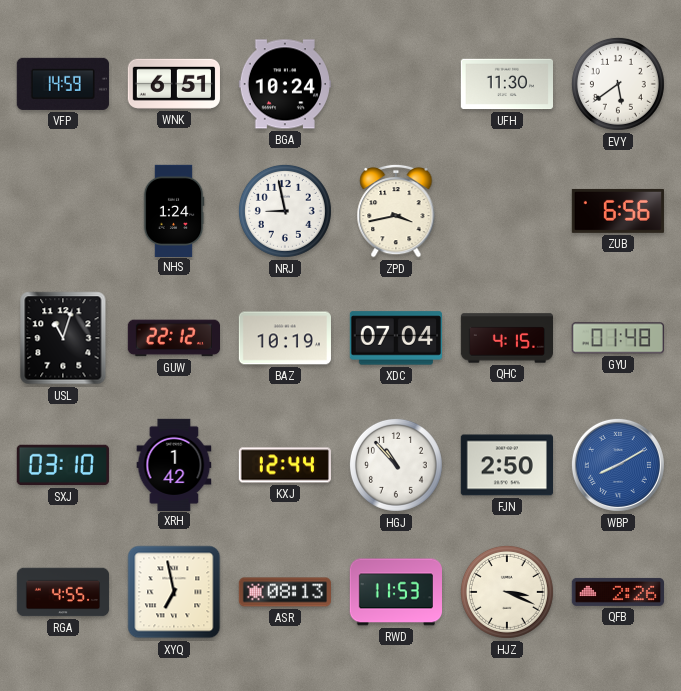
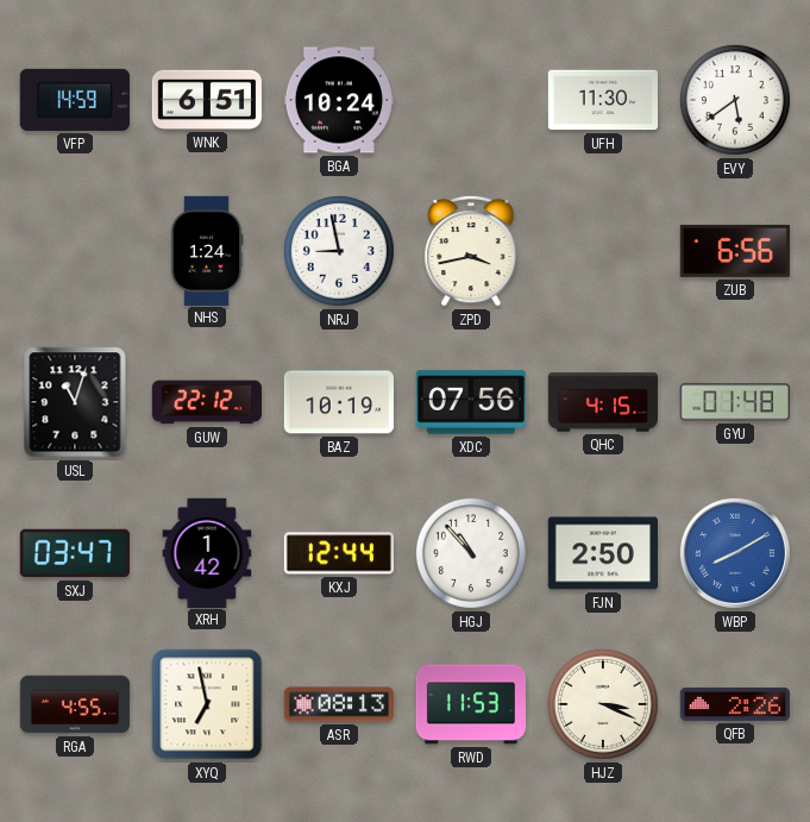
XDC: 07:04 -> 07:56
SXJ: 03:10 -> 03:47
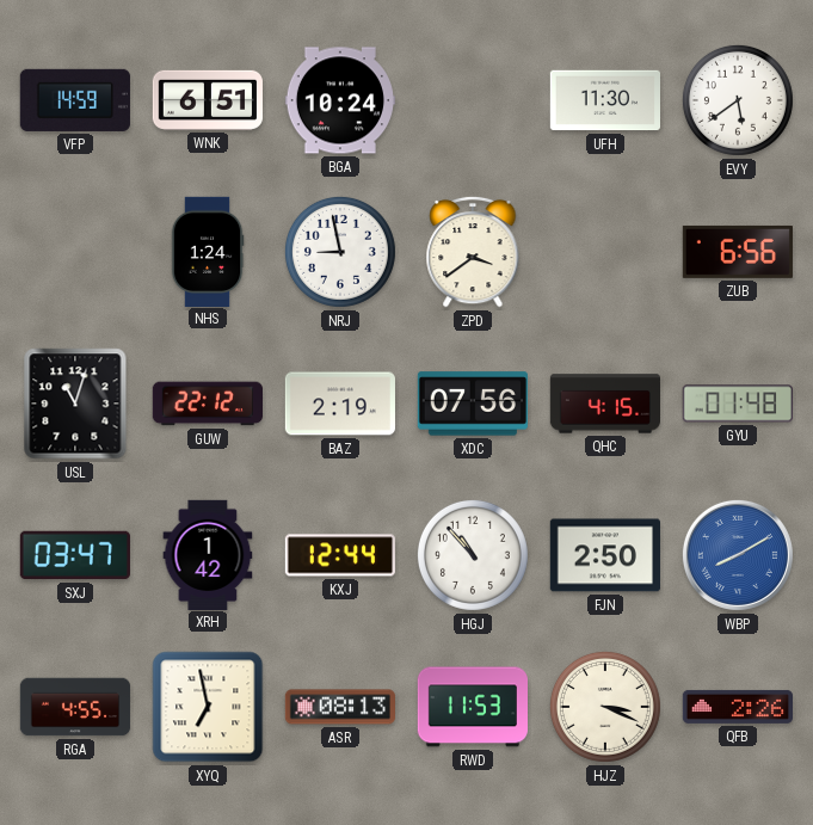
ZPD: 3:43 -> 3:39
BAZ: 10:19 -> 2:19
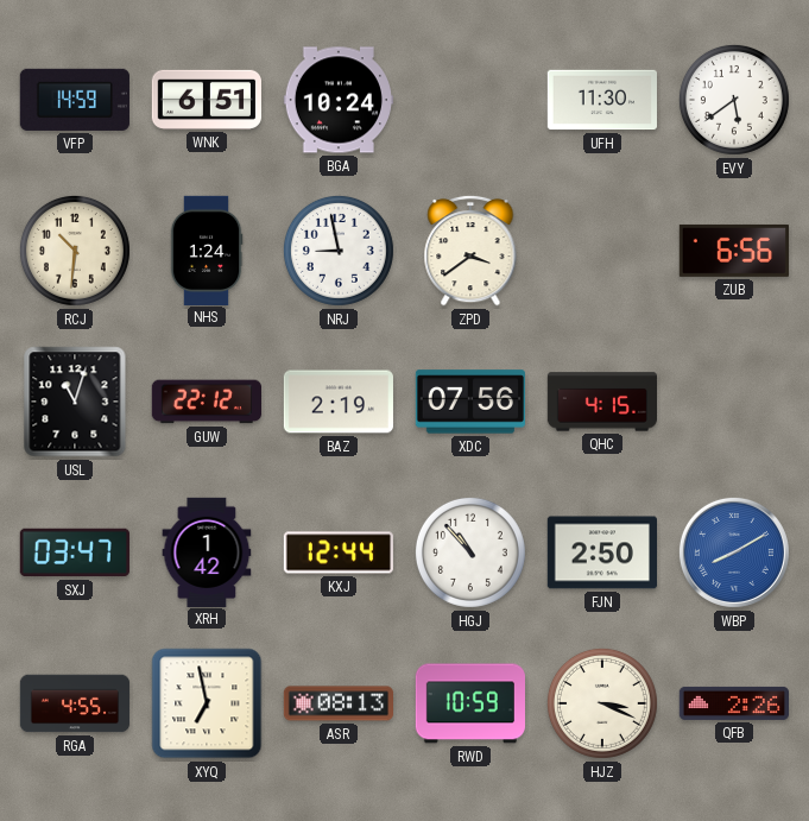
RCJ: none -> 10:31
GYU: 01:48 -> none
RWD: 11:53 -> 10:59
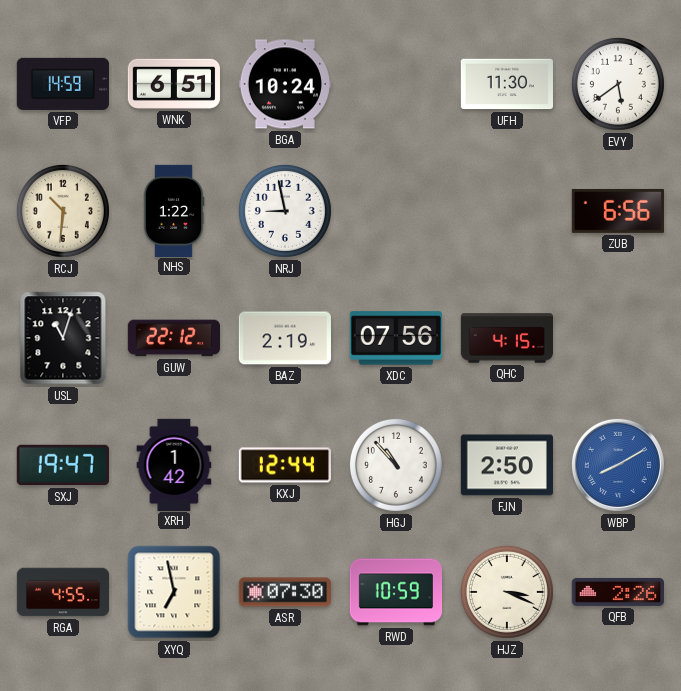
NHS: 1:24 -> 1:22
ZPD: 3:39 -> none
SXJ: 03:47 -> 19:47
ASR: 08:13 -> 07:30
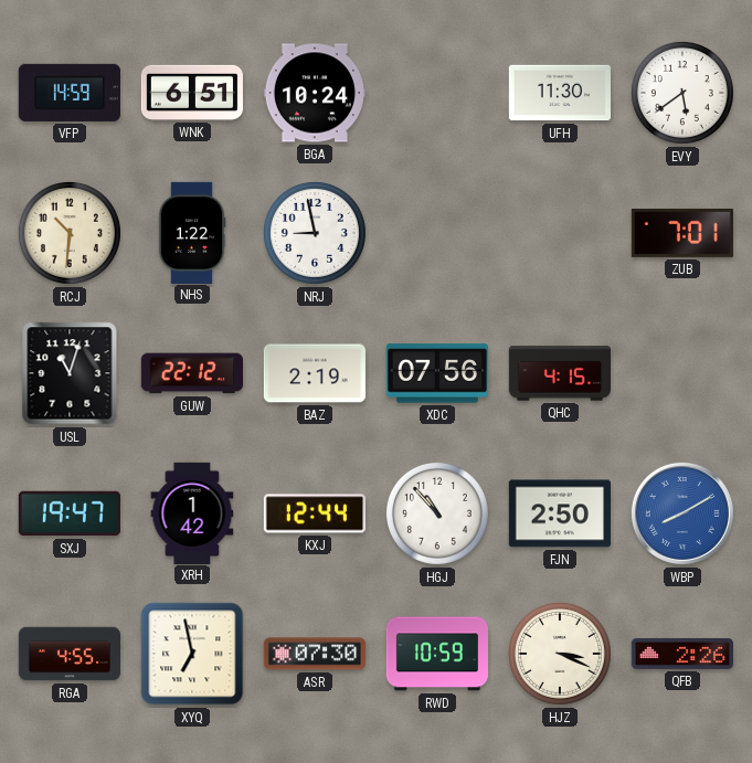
ZUB: 6:56 -> 7:01
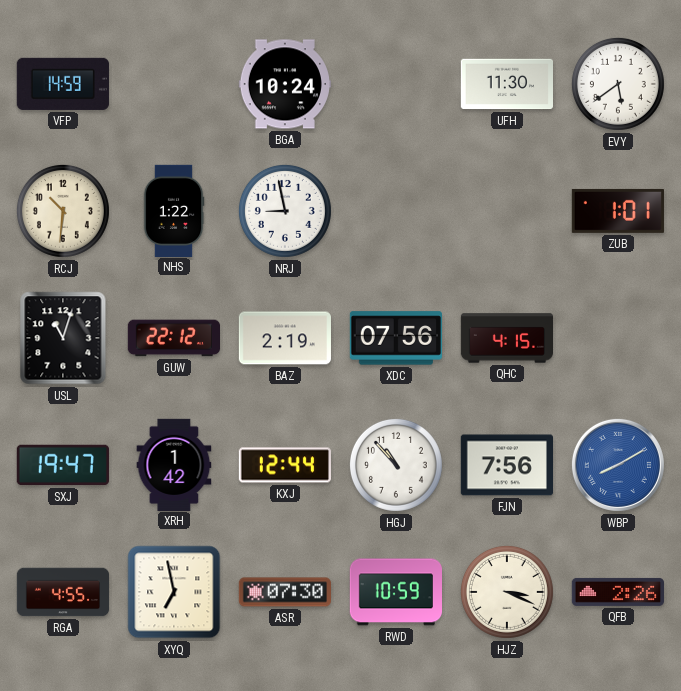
WNK: 6:51 -> none
ZUB: 7:01 -> 1:01
FJN: 2:50 -> 7:56
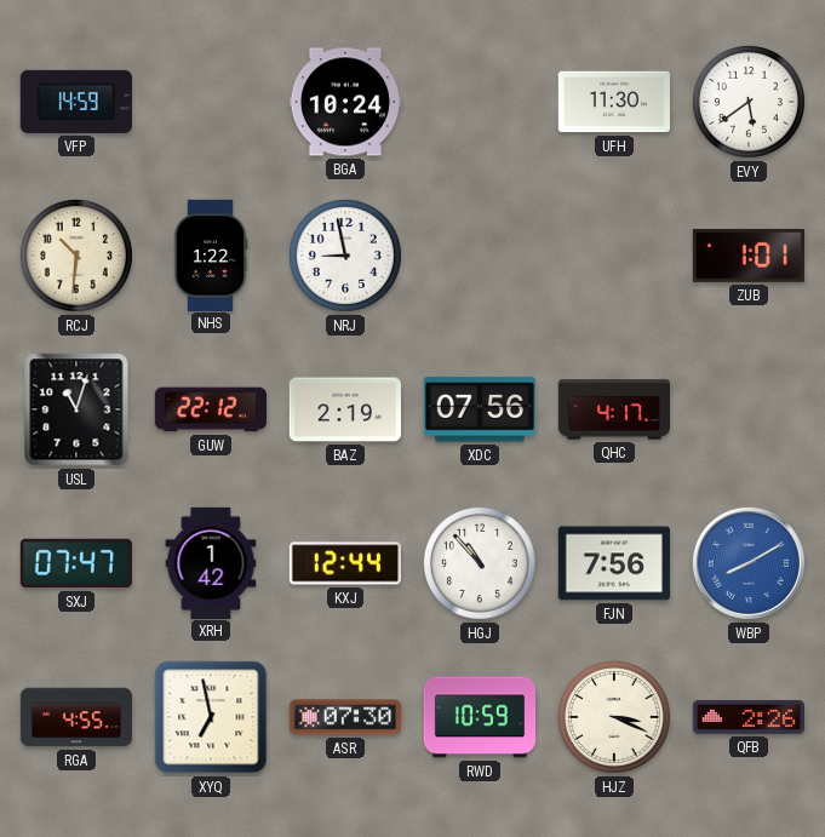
QHC: 4:15 -> 4:17
SXJ: 19:47 -> 07:47
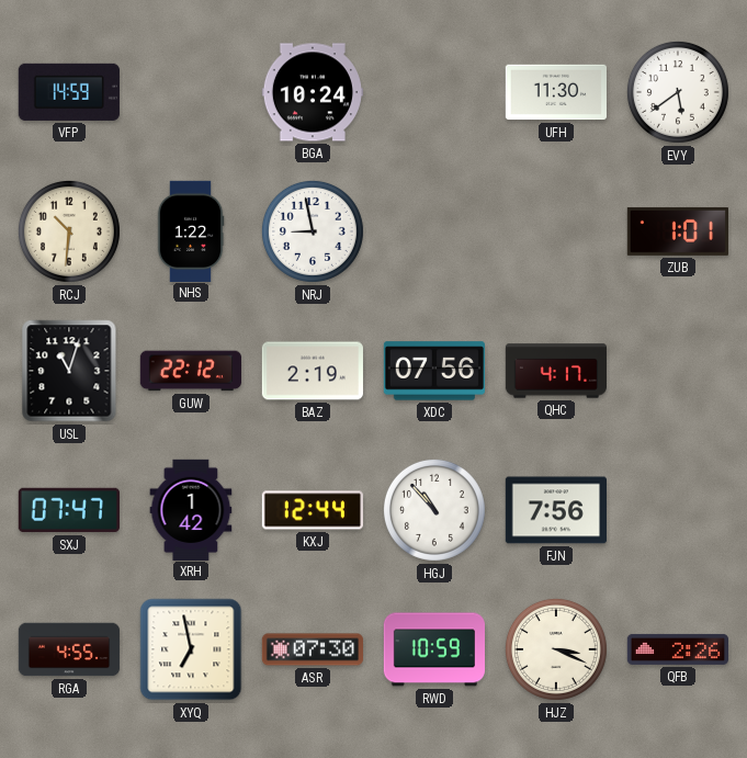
WBP: 8:10 -> none
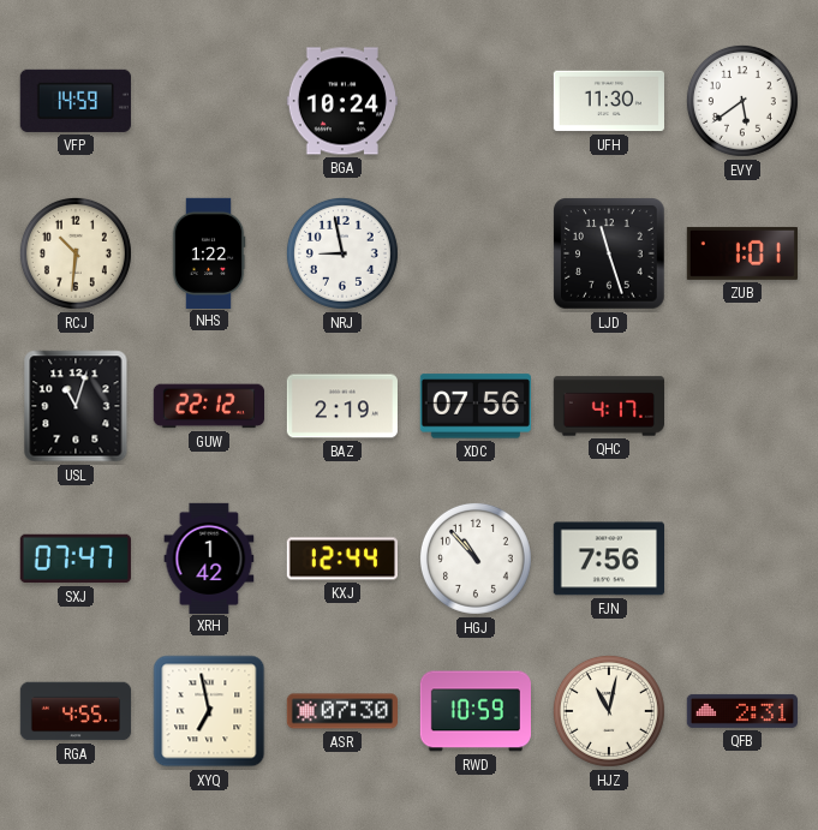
LJD: none -> 11:27
HJZ: 3:19 -> 11:02
QFB: 2:26 -> 2:31
